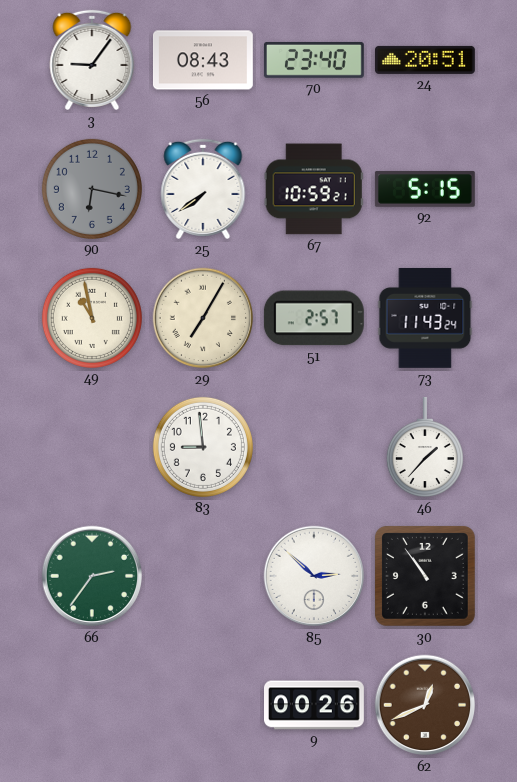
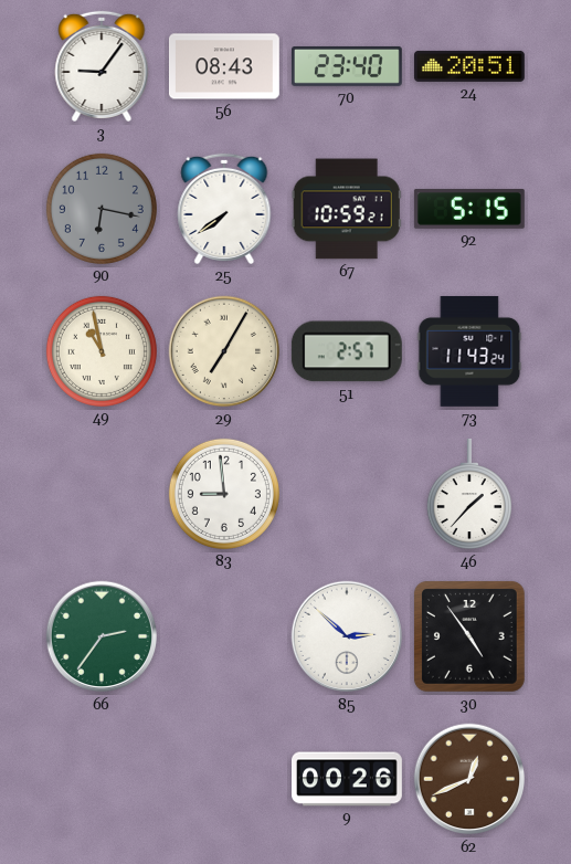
30: 10:54 -> 4:54
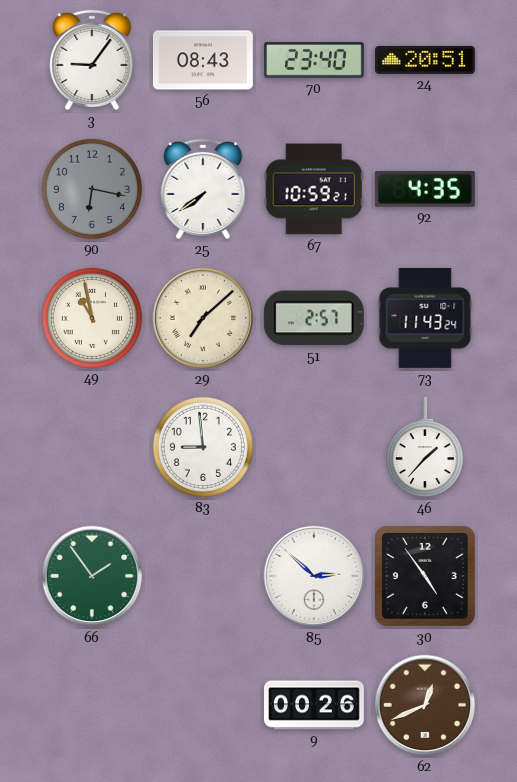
92: 5:15 -> 4:35
29: 7:05 -> 7:08
66: 2:36 -> 1:54
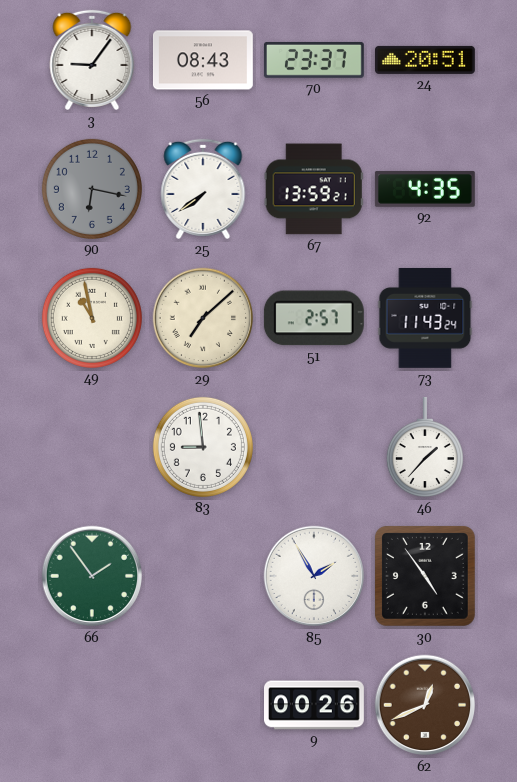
70: 23:40 -> 23:37
67: 10:59 -> 13:59
85: 2:52 -> 1:55
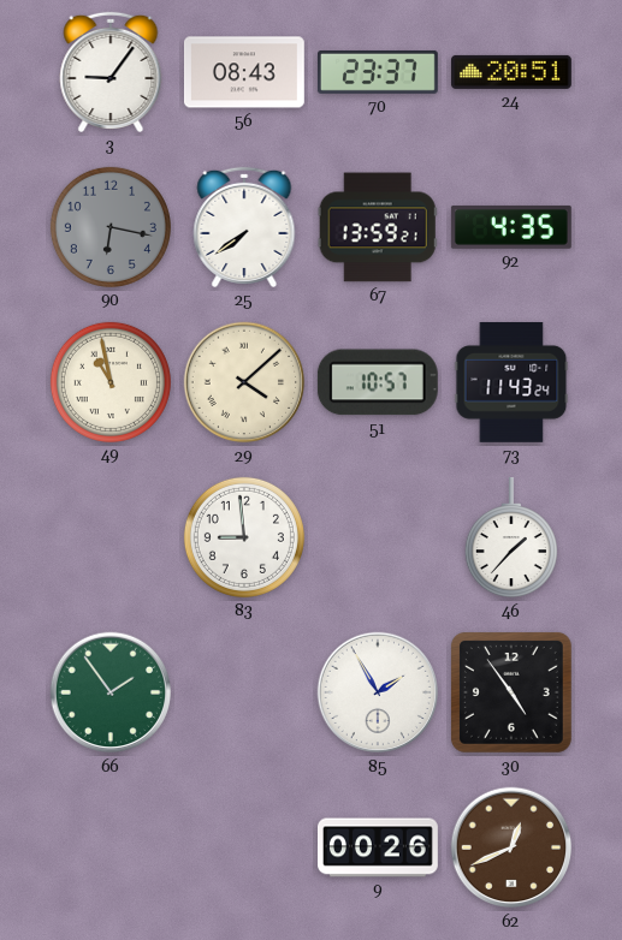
29: 7:08 -> 4:08
51: 2:57 -> 10:57
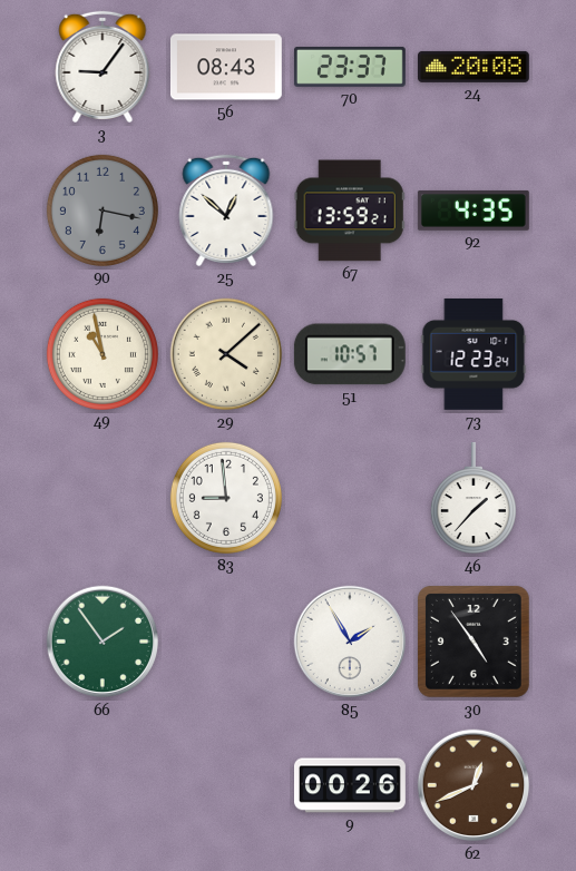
24: 20:51 -> 20:08
25: 7:39 -> 12:52
73: 11:43 -> 12:23
